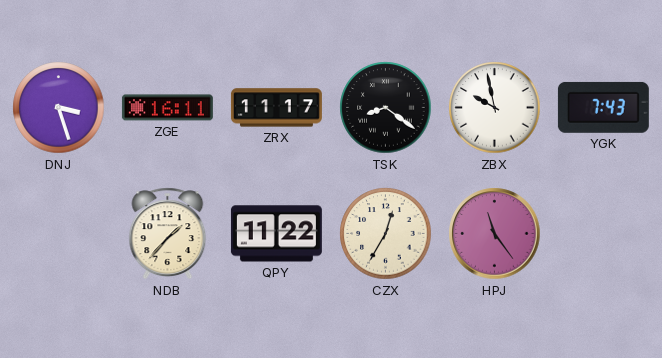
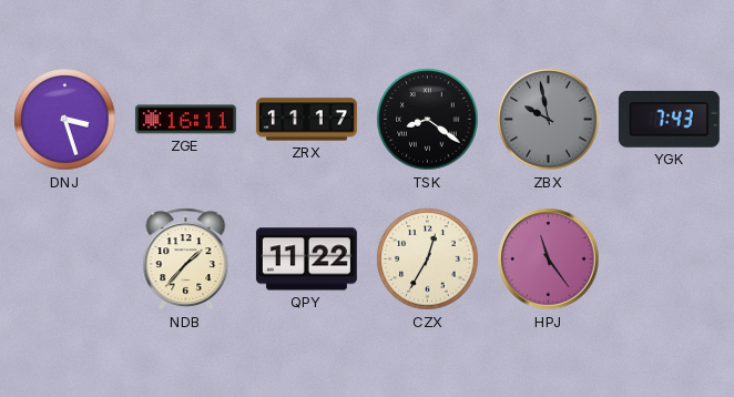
ZBX dial: white -> grey
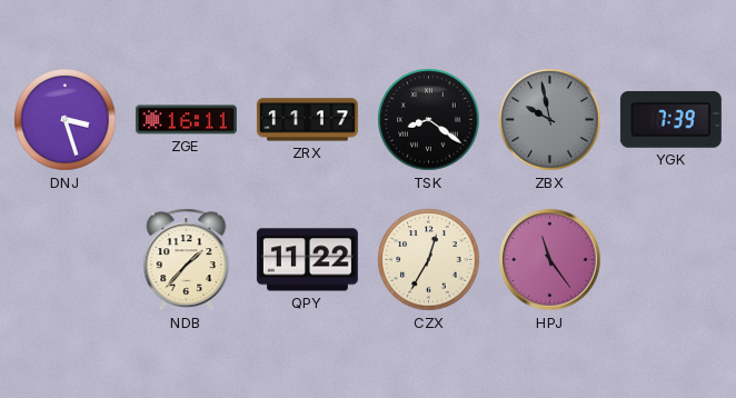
YGK: 7:43 -> 7:39
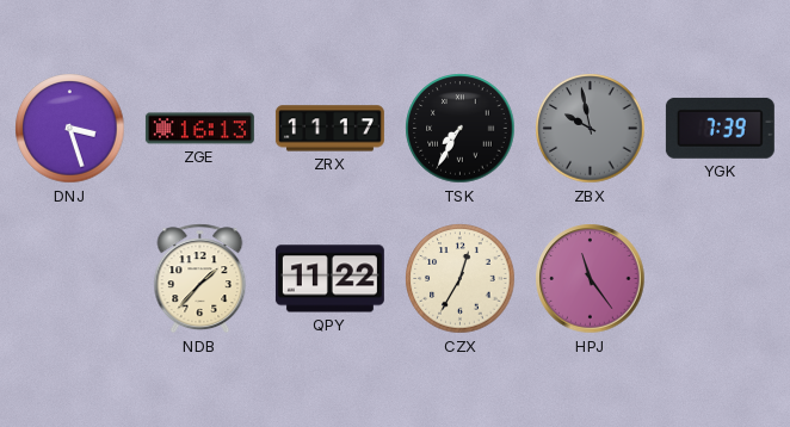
ZGE: 16:11 -> 16:13
TSK: 8:21 -> 7:35
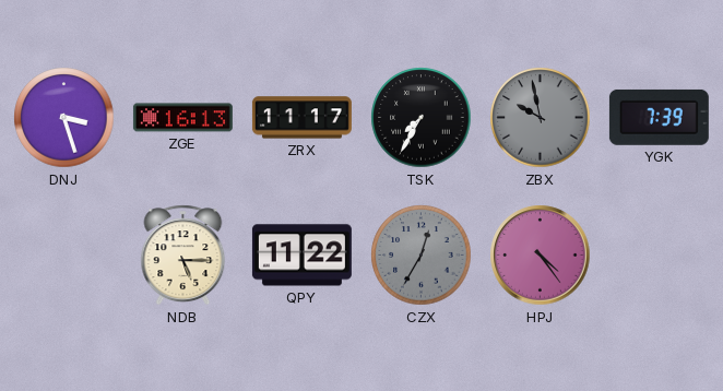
NDB: 1:37 -> 5:15
CZX dial: cream -> grey
HPJ: 11:24 -> 4:24
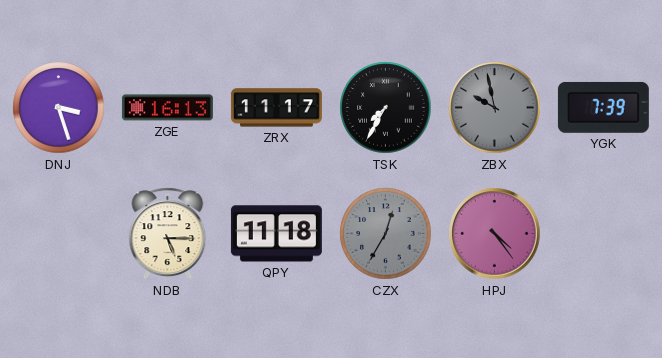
QPY: 11:22 -> 11:18
